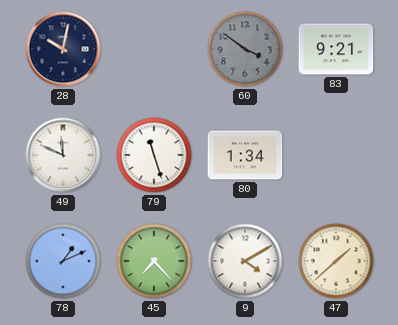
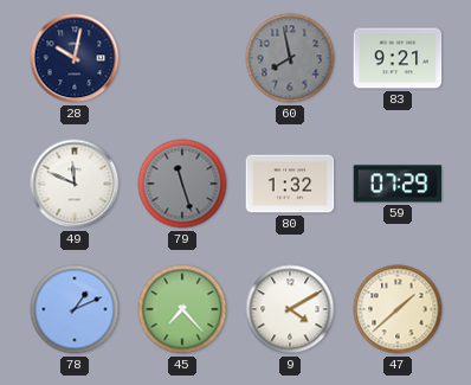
60: 3:51 -> 7:58
79 dial: white -> grey
80: 1:34 -> 1:32
59: none -> 07:29
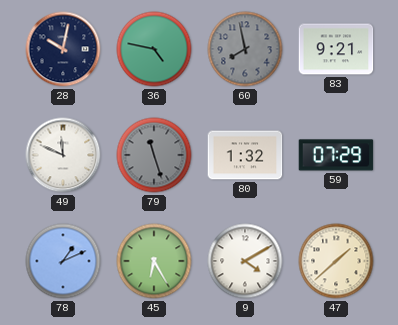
36: none -> 4:47
45: 7:23 -> 6:25
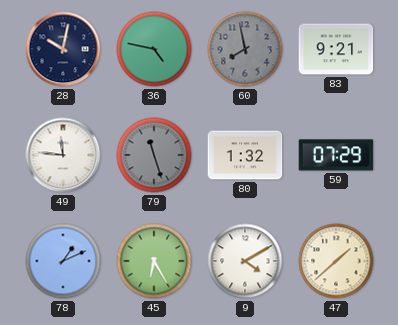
49: 11:49 -> 11:46
